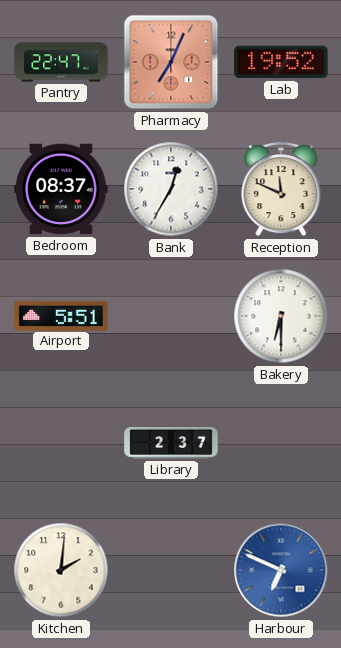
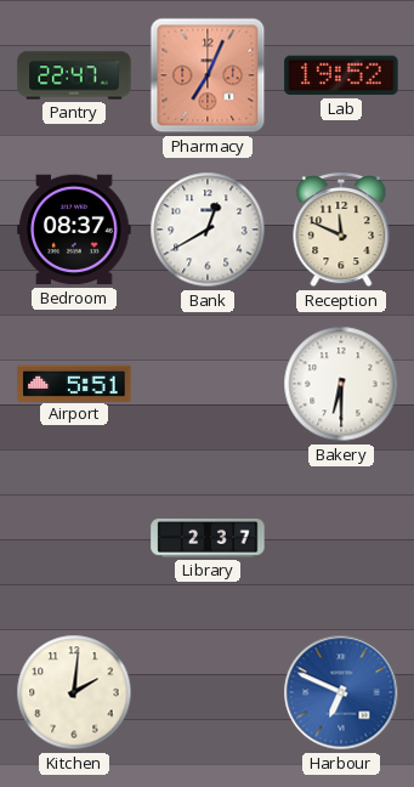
Bank: 12:35 -> 12:40
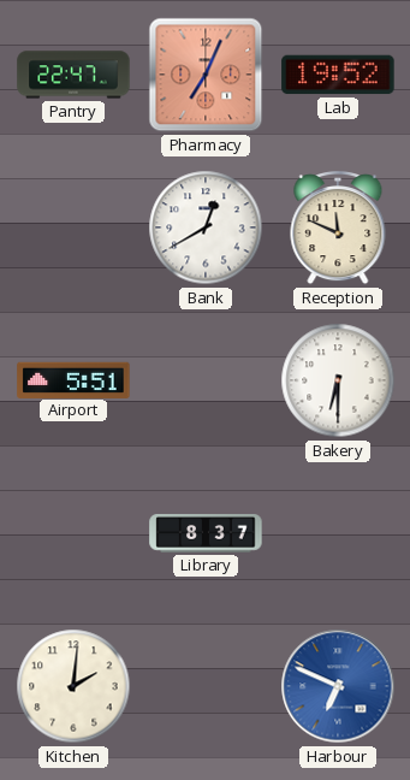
Bedroom: 08:37 -> none
Library: 2:37 -> 8:37
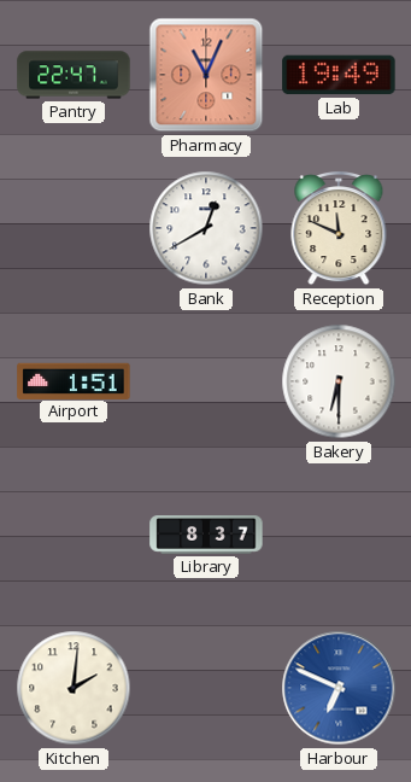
Pharmacy: 7:04 -> 11:04
Lab: 19:52 -> 19:49
Airport: 5:51 -> 1:51
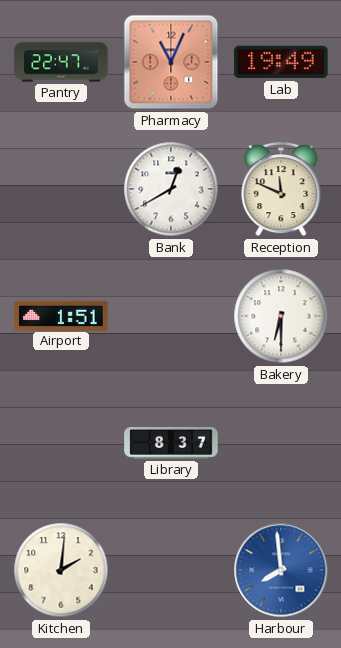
Harbour: 6:49 -> 7:59
